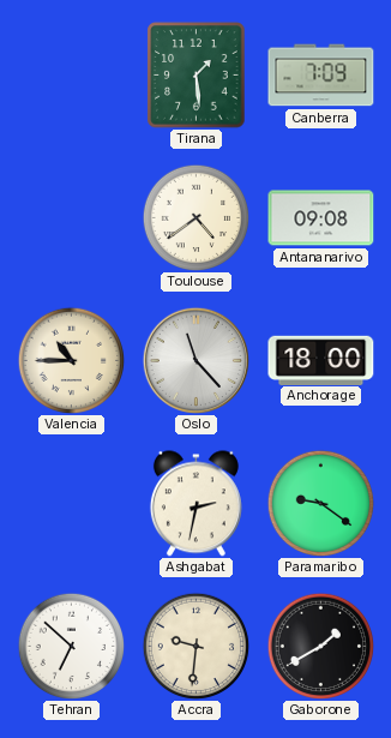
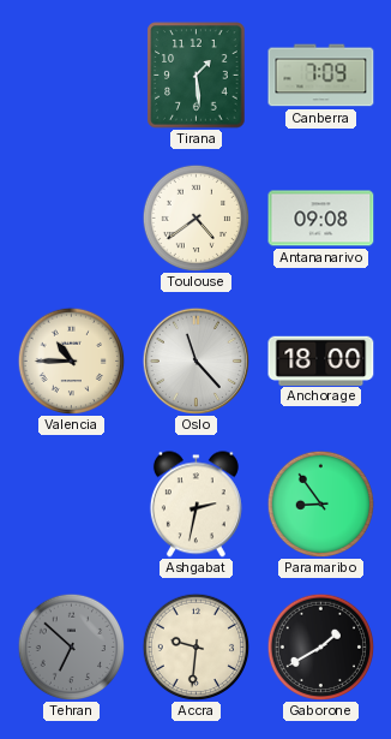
Paramaribo: 9:21 -> 8:54
Tehran dial: white -> grey
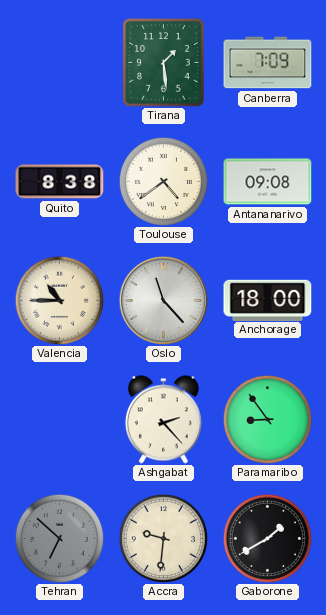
Quito: none -> 8:38
Ashgabat: 2:32 -> 2:23
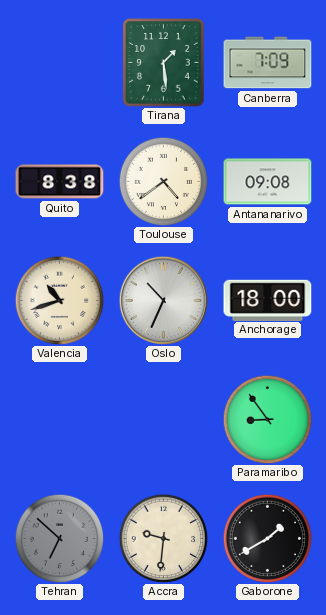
Valencia: 10:45 -> 10:42
Oslo: 11:23 -> 10:34
Ashgabat: 2:23 -> none
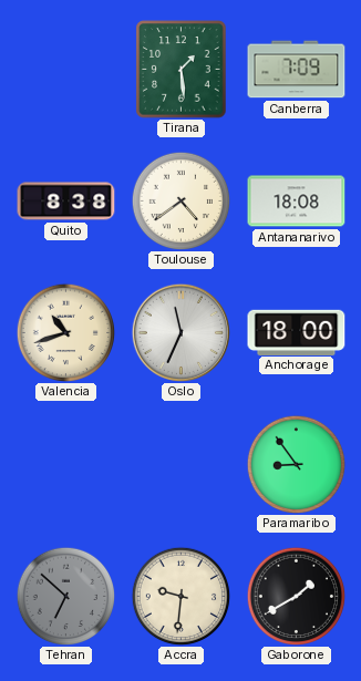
Antananarivo: 09:08 -> 18:08
Oslo: 10:34 -> 11:34
